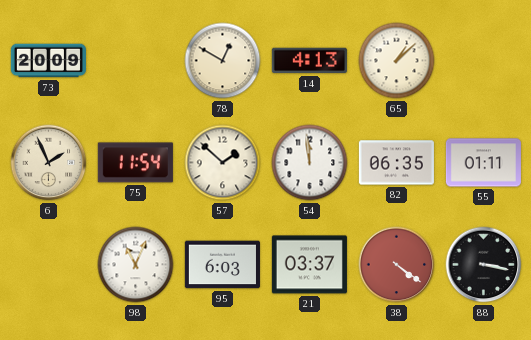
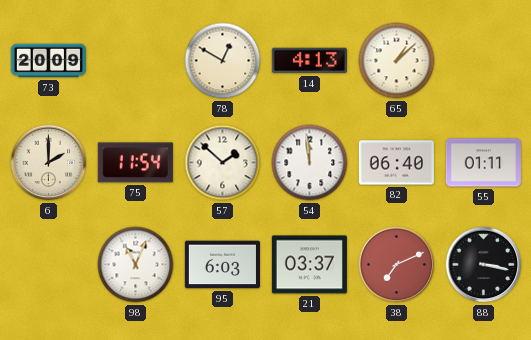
6: 1:56 -> 2:00
82: 06:35 -> 06:40
38: 4:21 -> 7:11
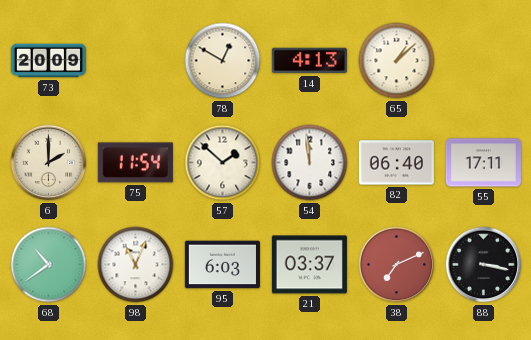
55: 01:11 -> 17:11
68: none -> 10:39
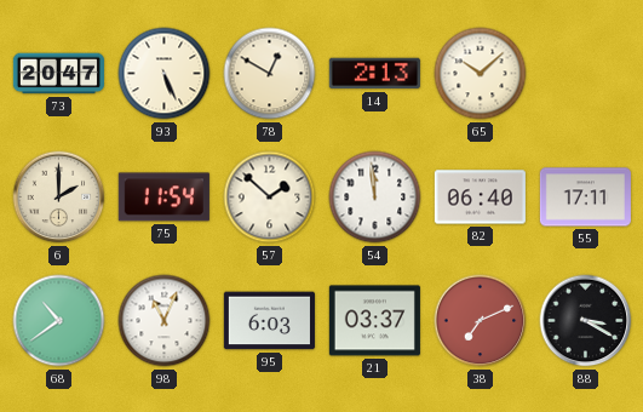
73: 20:09 -> 20:47
93: none -> 5:26
14: 4:13 -> 2:13
65: 1:08 -> 10:08
88: 3:17 -> 3:20
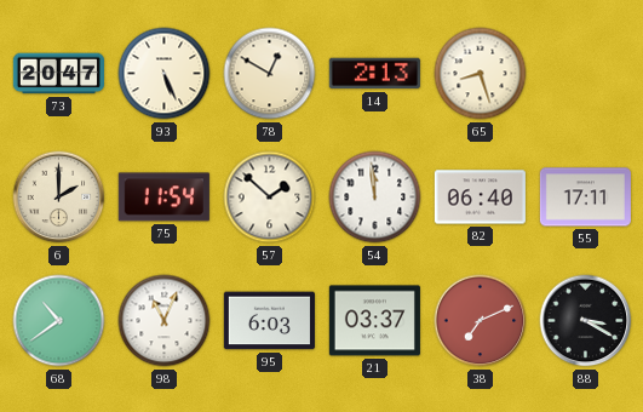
65: 10:08 -> 8:27
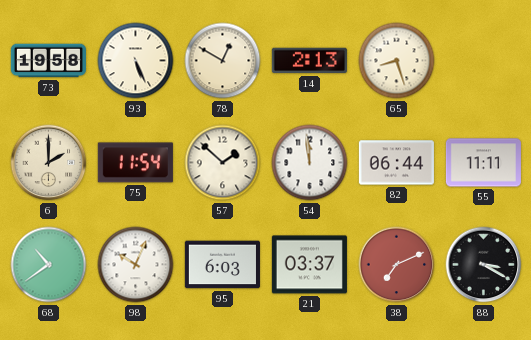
73: 20:47 -> 19:58
82: 06:40 -> 06:44
55: 17:11 -> 11:11
98: 11:04 -> 10:04
